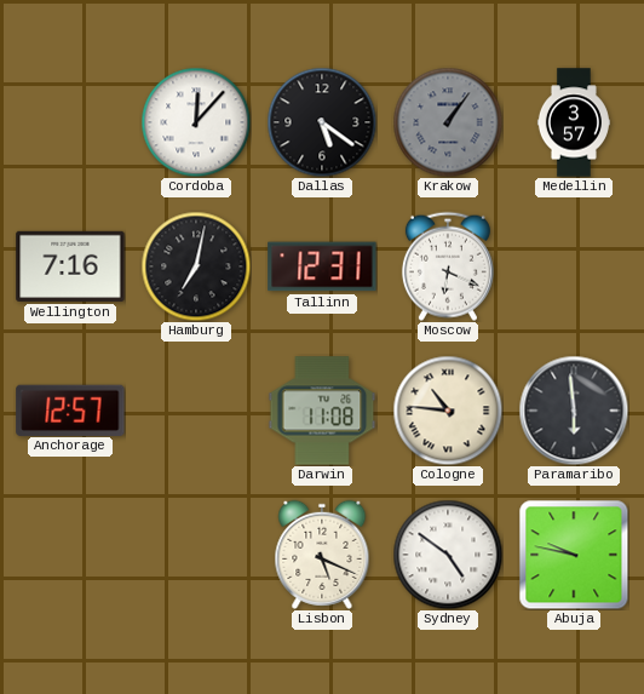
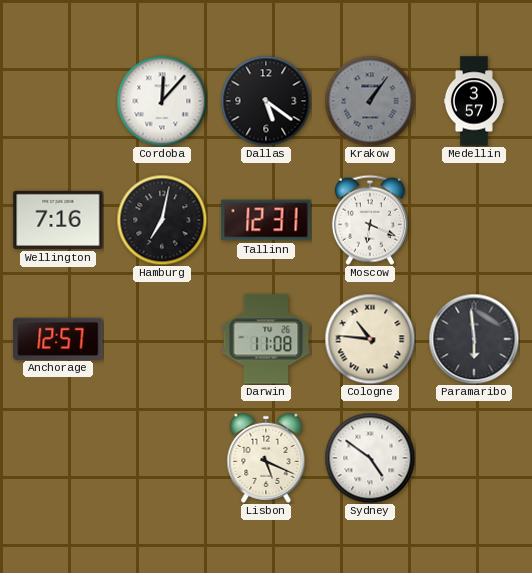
Abuja: 9:47 -> none
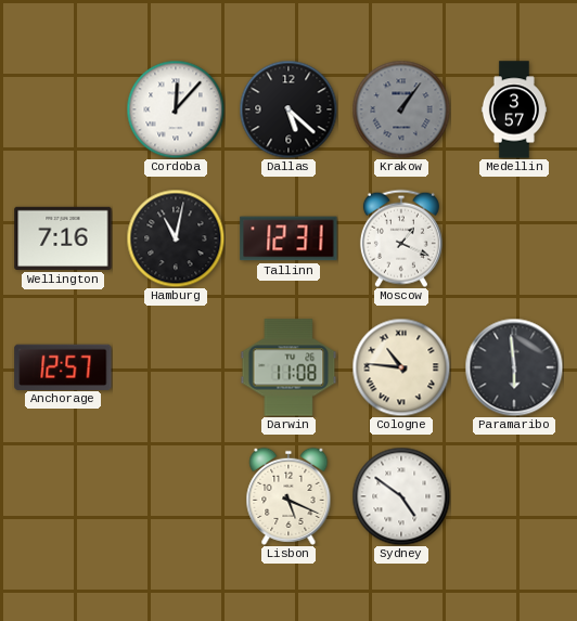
Dallas: 5:21 -> 5:22
Hamburg: 7:02 -> 11:02
Moscow: 6:19 -> 1:19
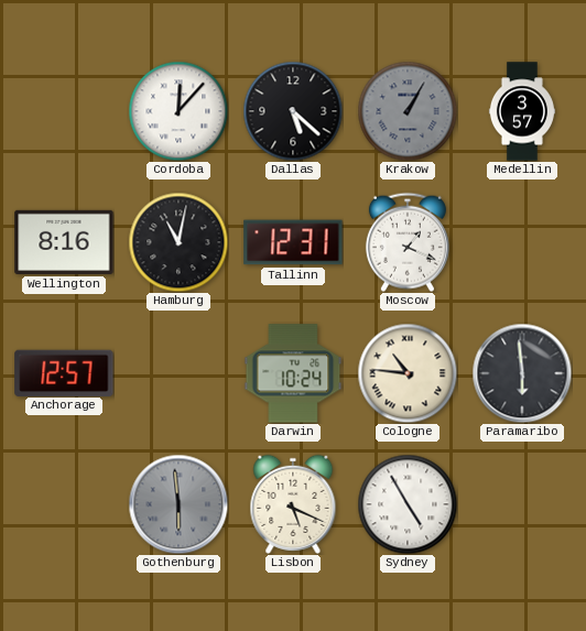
Krakow: 1:06 -> 1:05
Wellington: 7:16 -> 8:16
Darwin: 11:08 -> 10:24
Gothenburg: none -> 5:59
Sydney: 4:51 -> 4:55
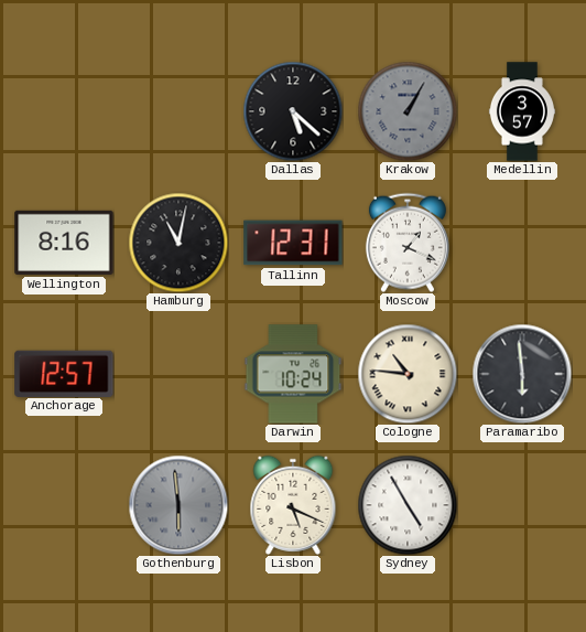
Cordoba: 12:07 -> none
